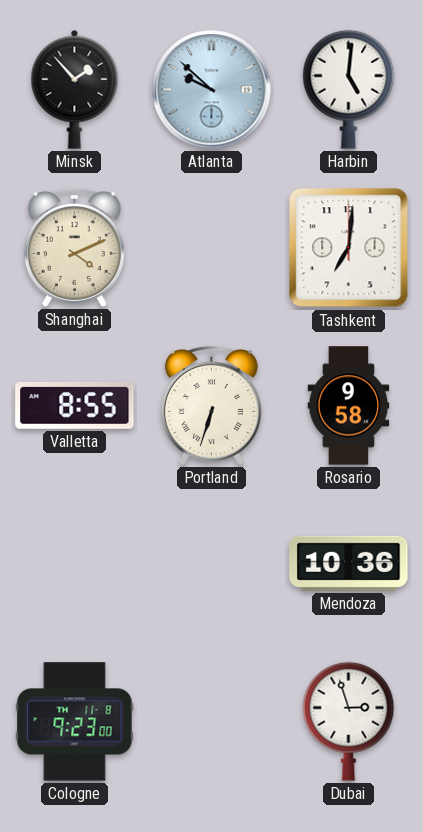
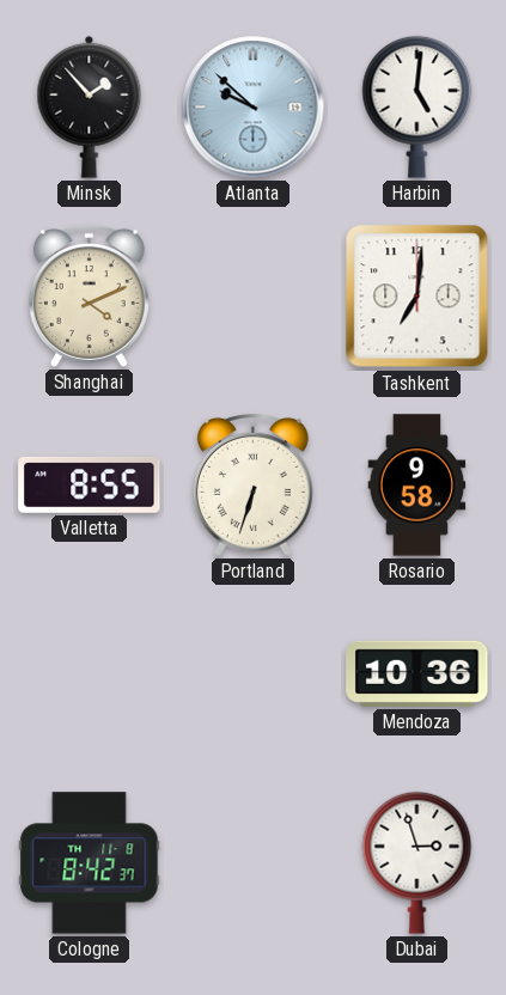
Cologne: 9:23 -> 8:42
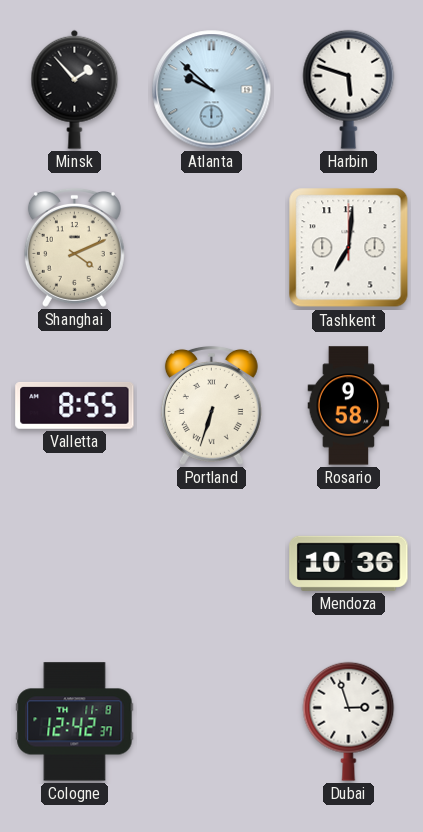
Harbin: 5:01 -> 5:48
Cologne: 8:42 -> 12:42
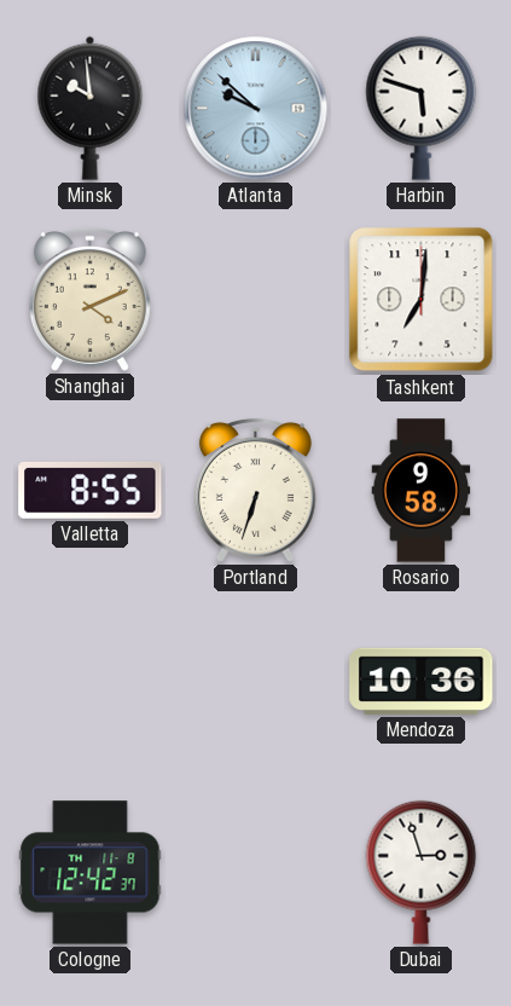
Minsk: 1:53 -> 9:59
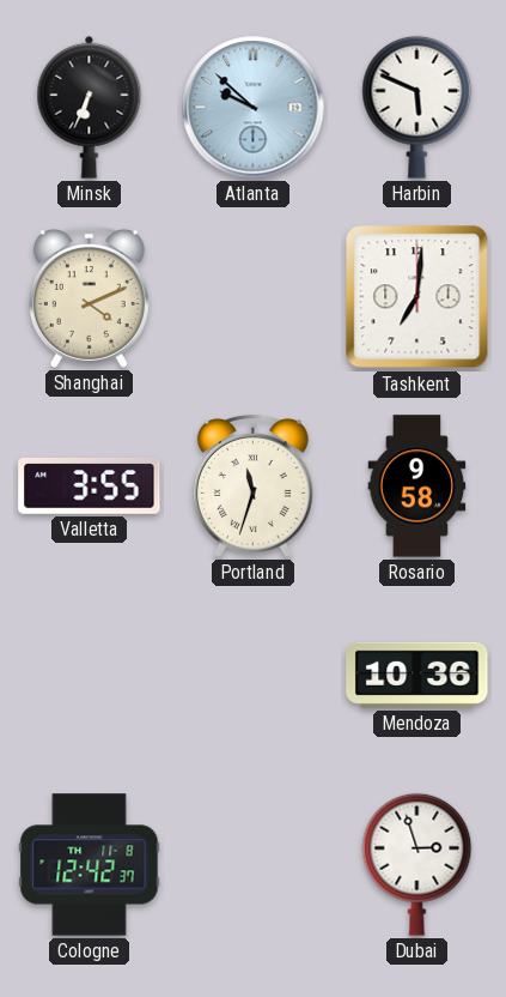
Minsk: 9:59 -> 6:34
Harbin: 5:48 -> 5:49
Valletta: 8:55 -> 3:55
Portland: 6:33 -> 11:33
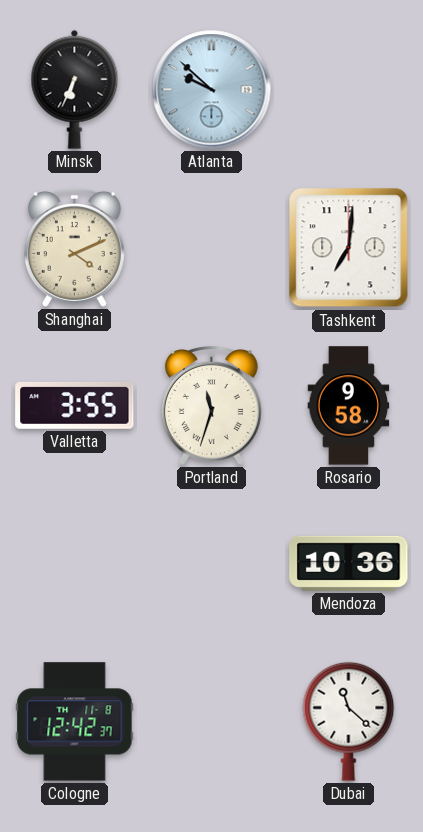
Harbin: 5:49 -> none
Dubai: 2:57 -> 11:22
